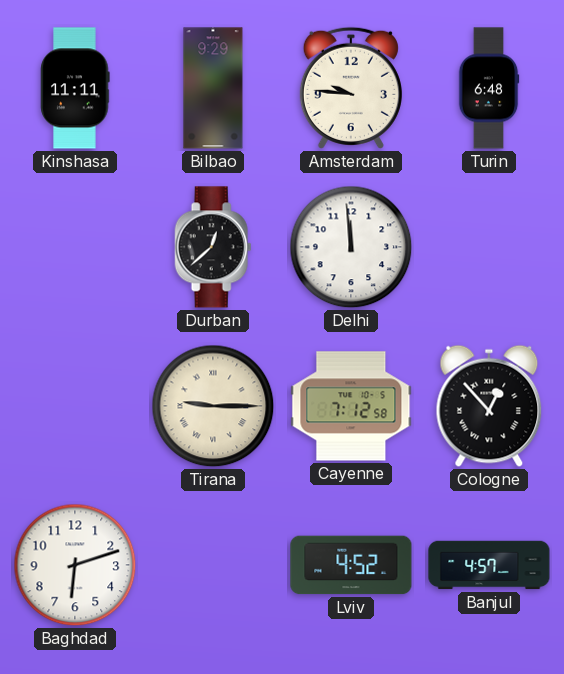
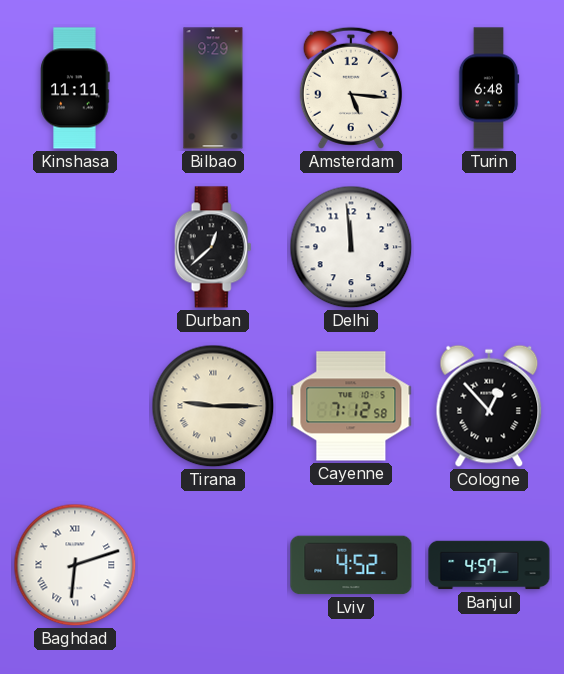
Amsterdam: 9:46 -> 5:16
Baghdad numerals: Arabic -> Roman
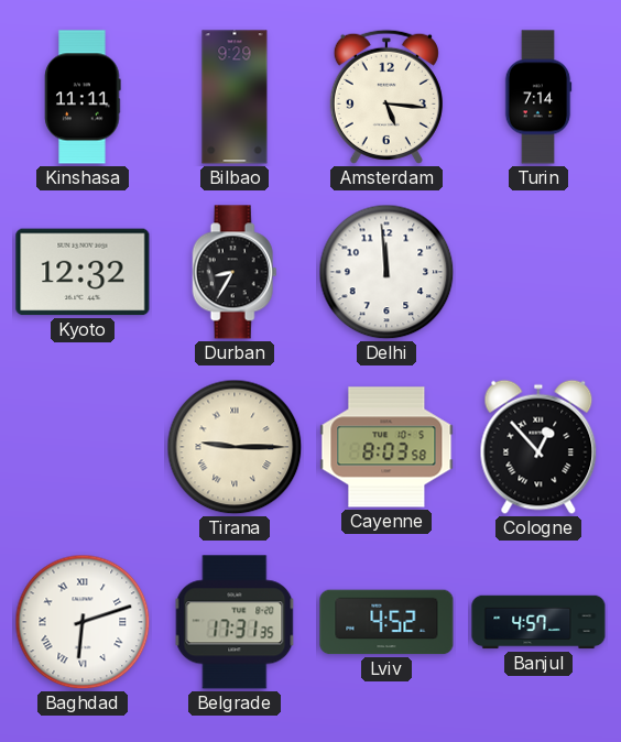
Turin: 6:48 -> 7:14
Kyoto: none -> 12:32
Durban: 12:38 -> 8:35
Cayenne: 7:12 -> 8:03
Belgrade: none -> 17:31
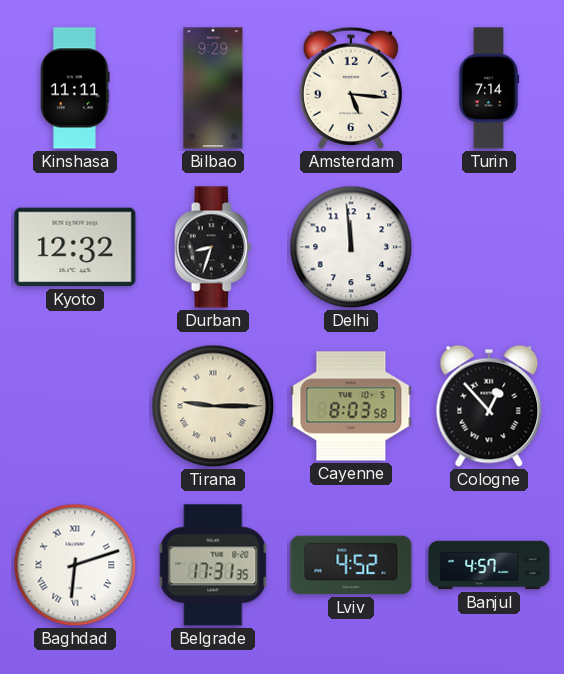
Durban: 8:35 -> 8:33
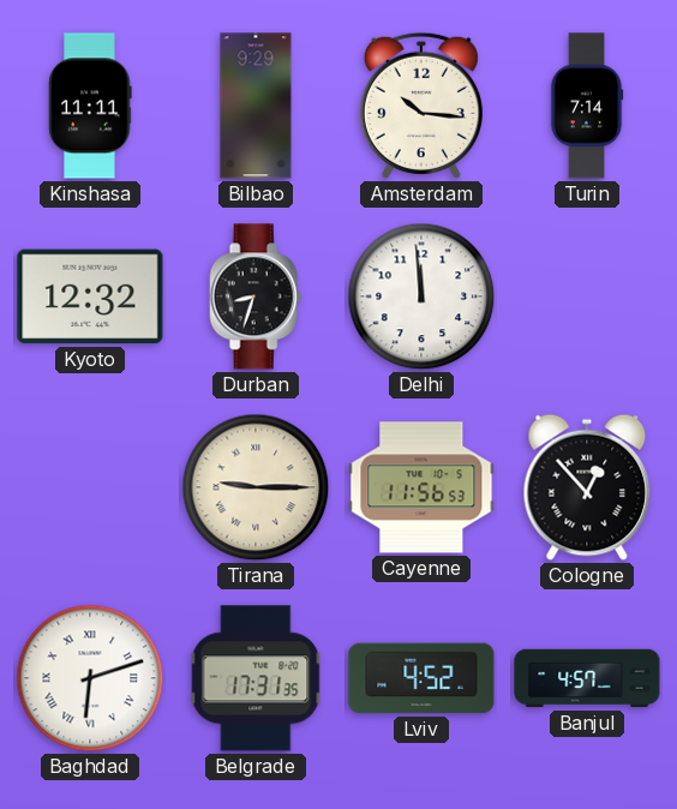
Amsterdam: 5:16 -> 10:16
Cayenne: 8:03 -> 11:56
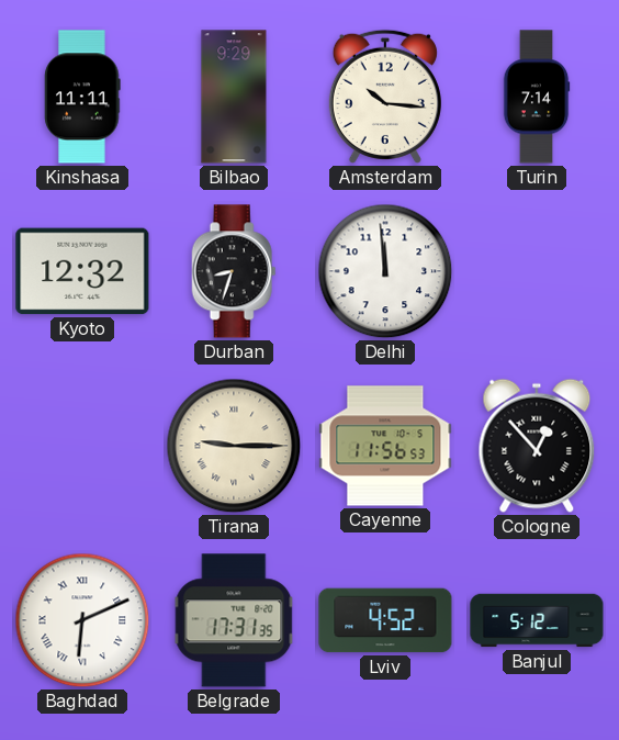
Baghdad: 6:12 -> 6:11
Banjul: 4:57 -> 5:12
